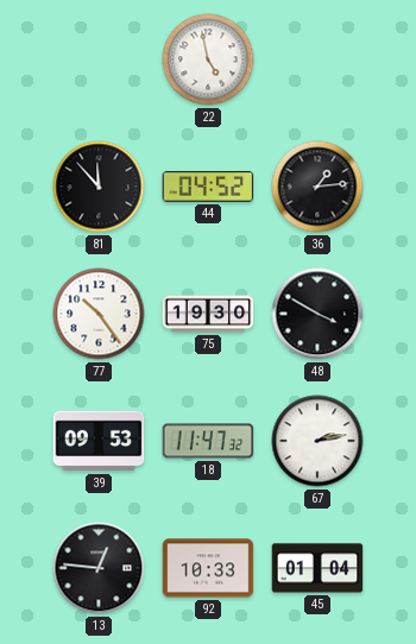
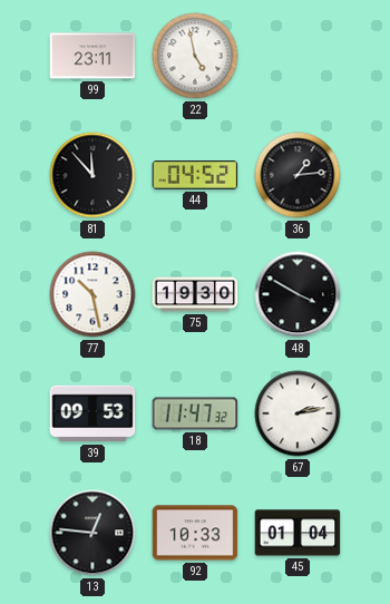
99: none -> 23:11
77: 10:24 -> 10:28
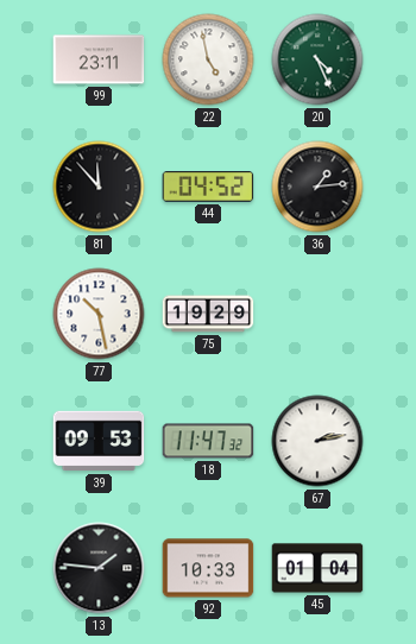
20: none -> 4:26
75: 19:30 -> 19:29
48: 3:50 -> none
13: 12:46 -> 1:46
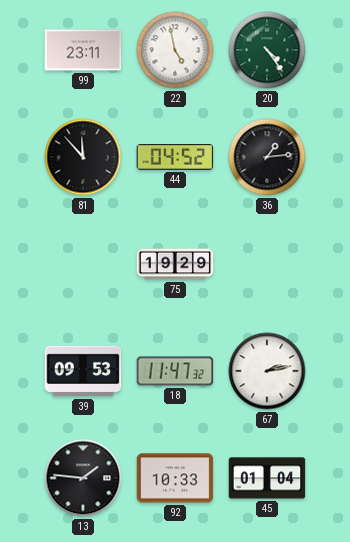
20: 4:26 -> 4:24
77: 10:28 -> none
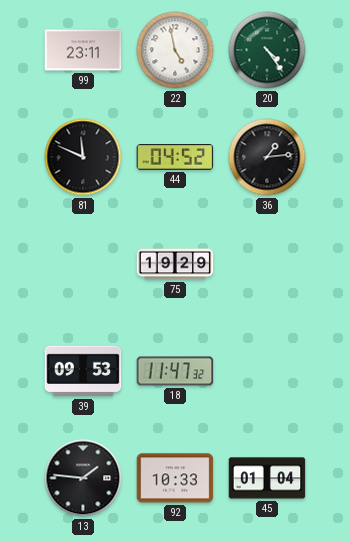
81: 11:53 -> 11:49
67: 2:13 -> none
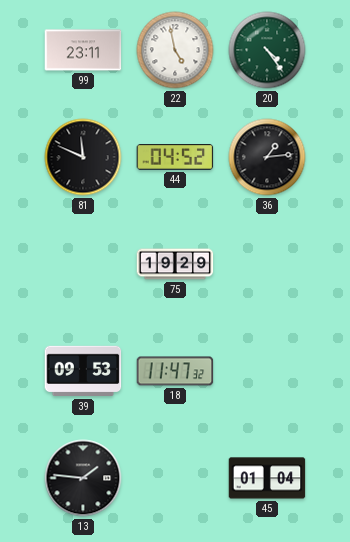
92: 10:33 -> none
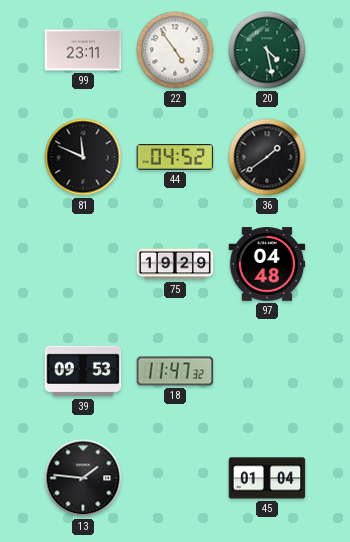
22: 4:58 -> 4:54
20: 4:24 -> 4:28
36: 1:14 -> 1:39
97: none -> 04:48
